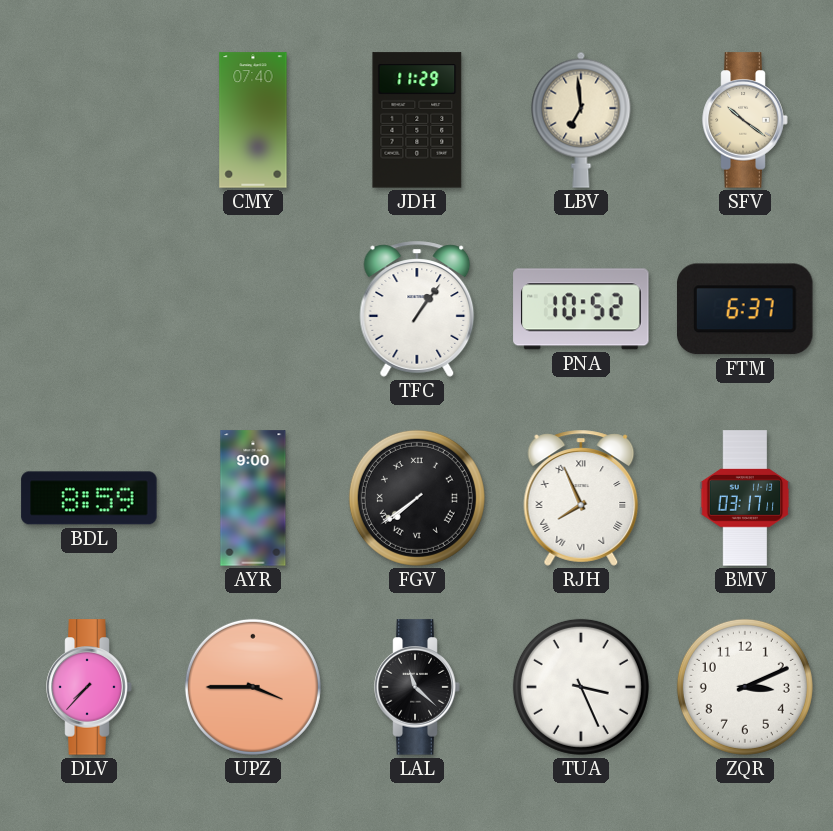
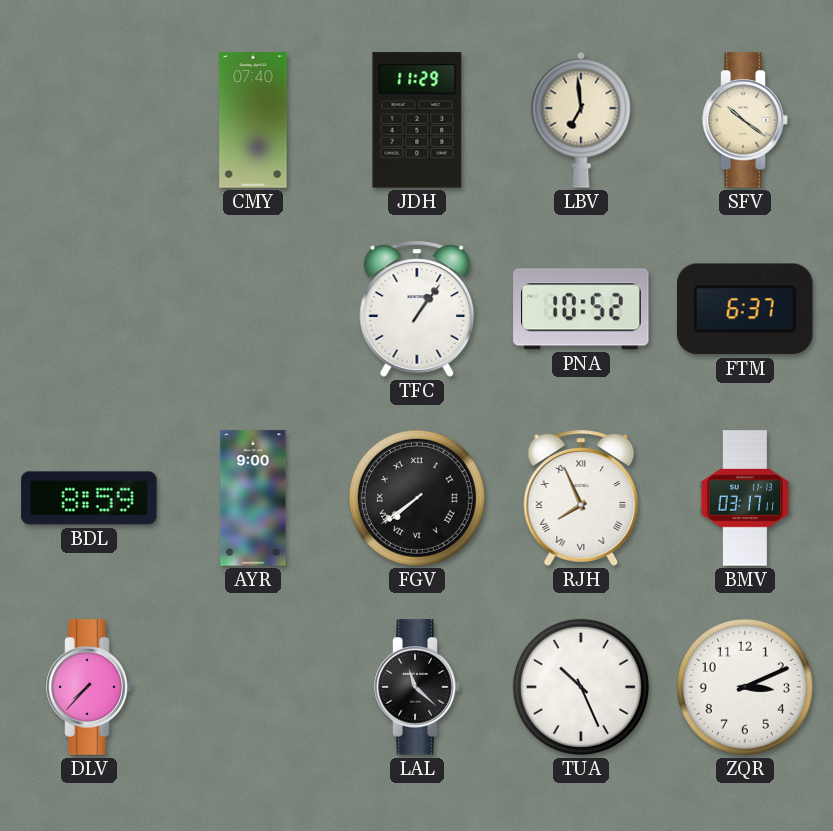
UPZ: 3:45 -> none
TUA: 3:26 -> 10:26
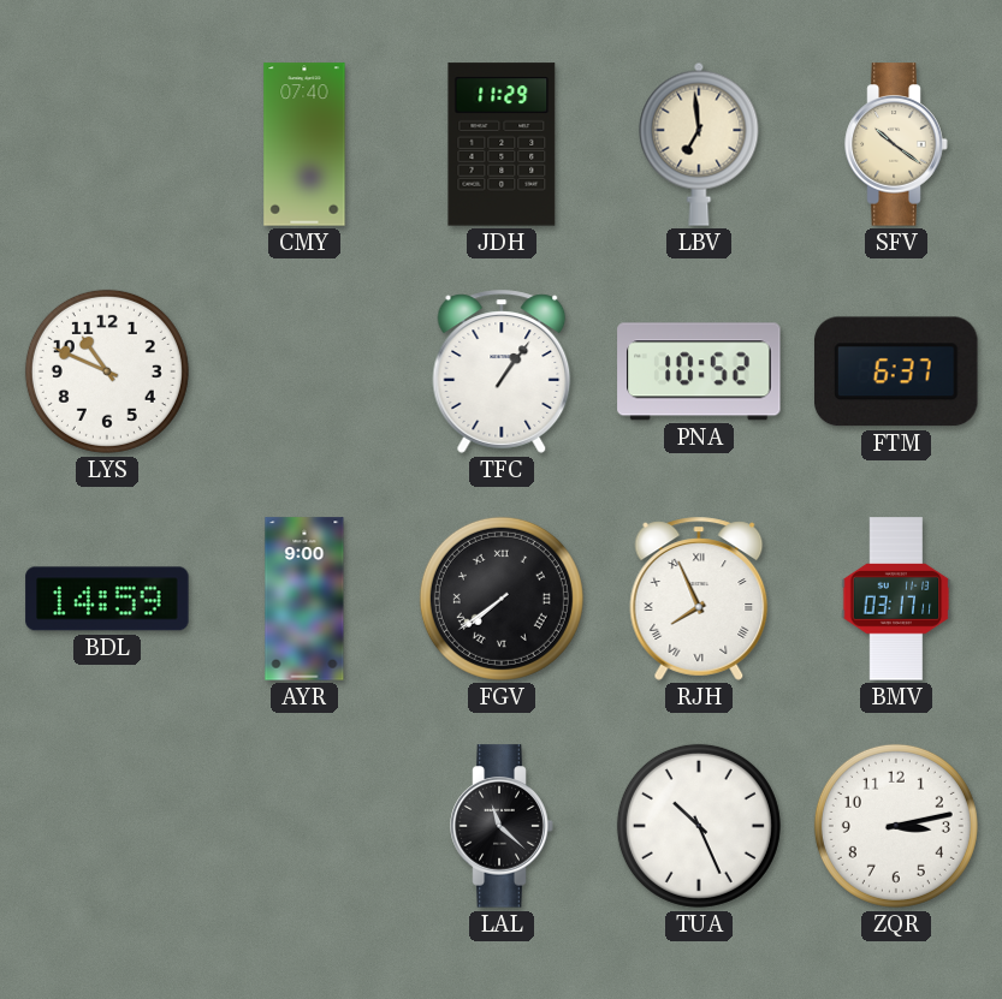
LYS: none -> 10:49
BDL: 8:59 -> 14:59
DLV: 7:37 -> none
ZQR: 3:11 -> 3:13
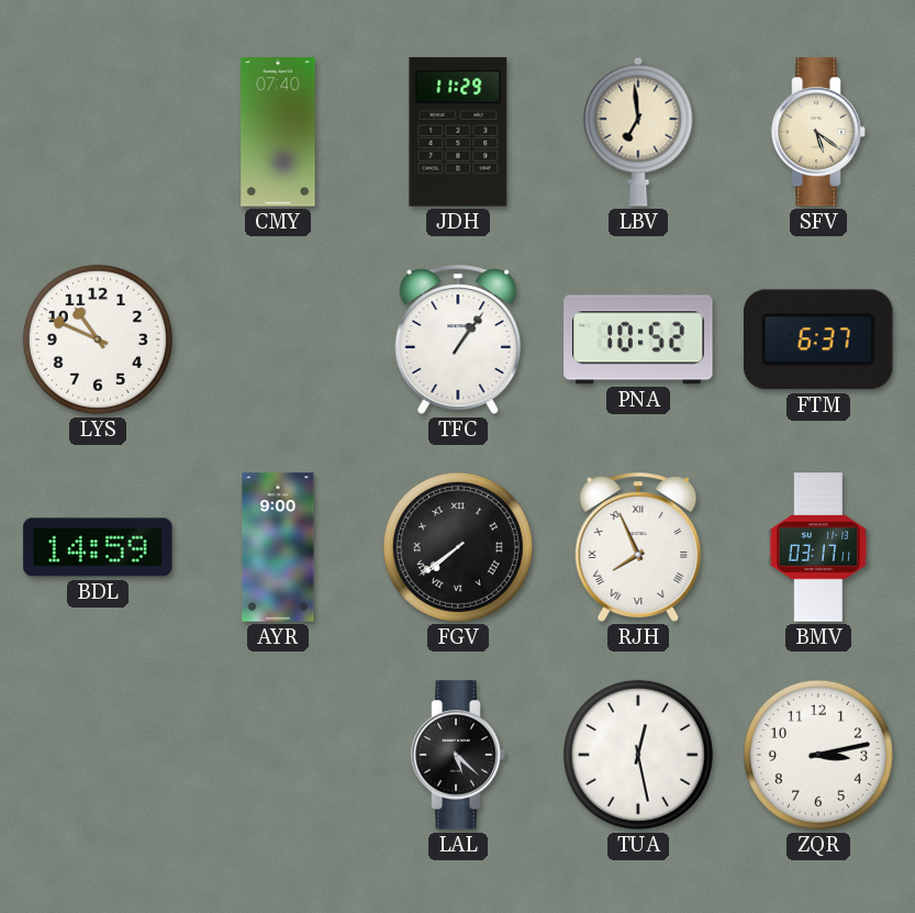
SFV: 10:21 -> 5:21
LAL: 11:22 -> 5:22
TUA: 10:26 -> 12:28
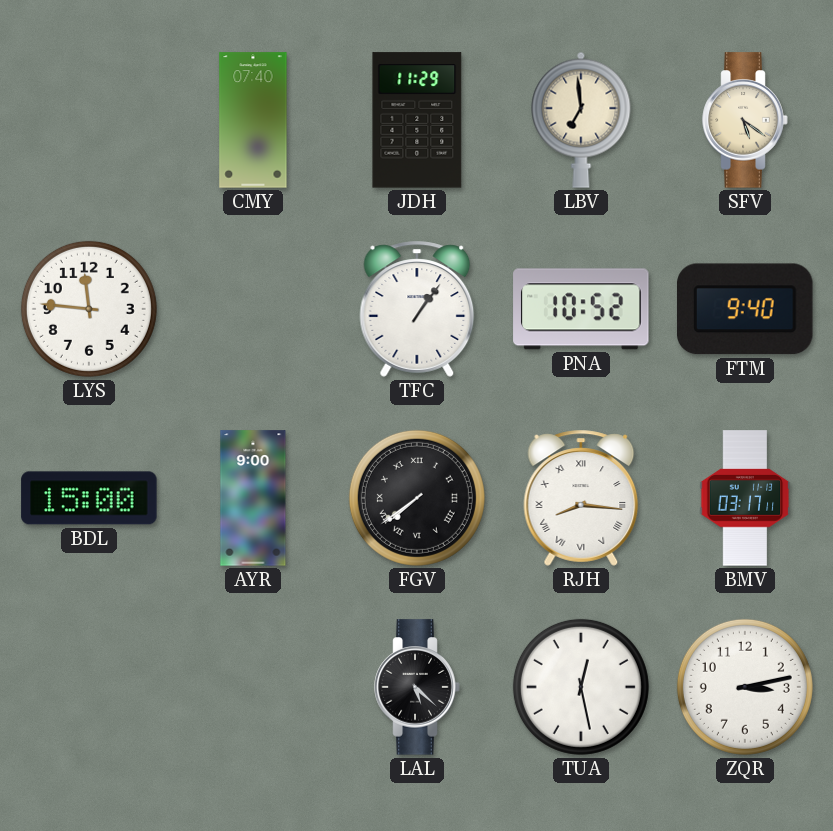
LYS: 10:49 -> 11:46
FTM: 6:37 -> 9:40
BDL: 14:59 -> 15:00
RJH: 7:56 -> 8:16
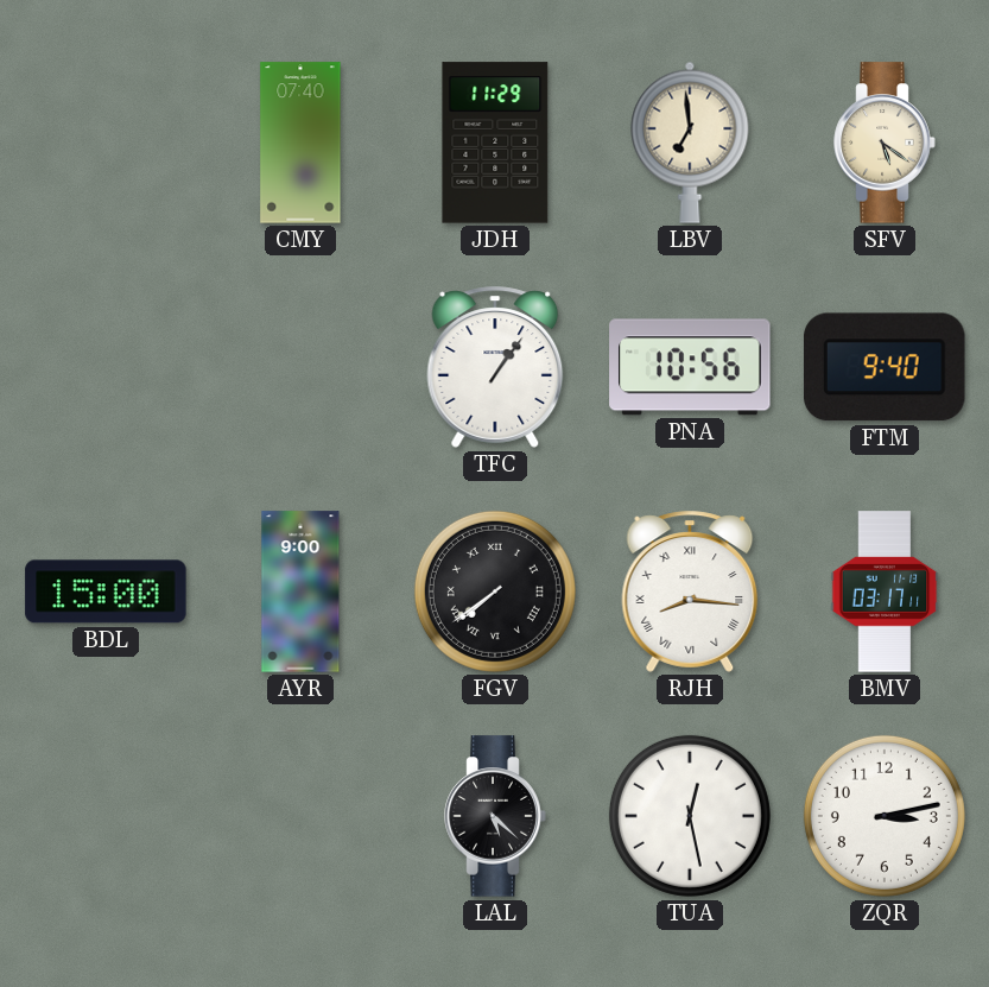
LYS: 11:46 -> none
PNA: 10:52 -> 10:56
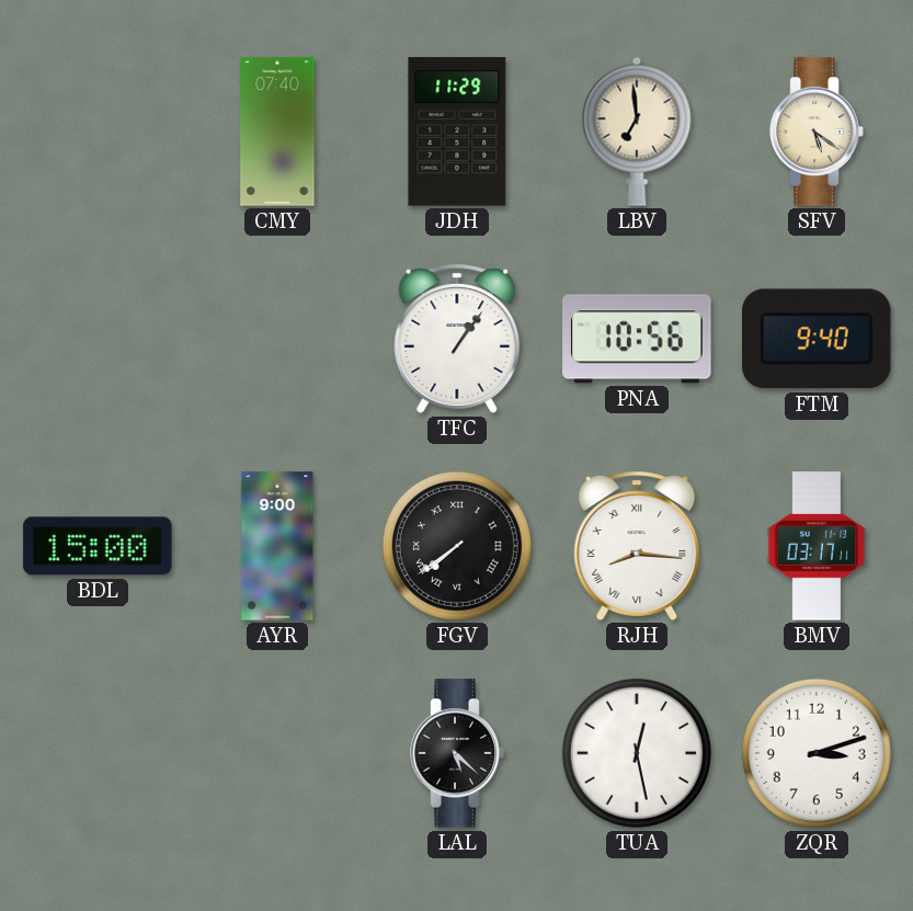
ZQR: 3:13 -> 3:12
